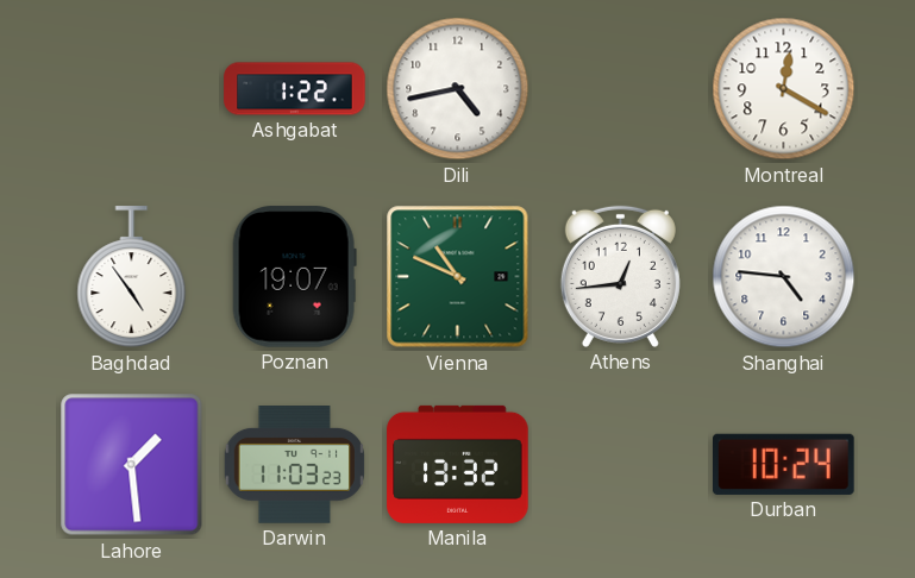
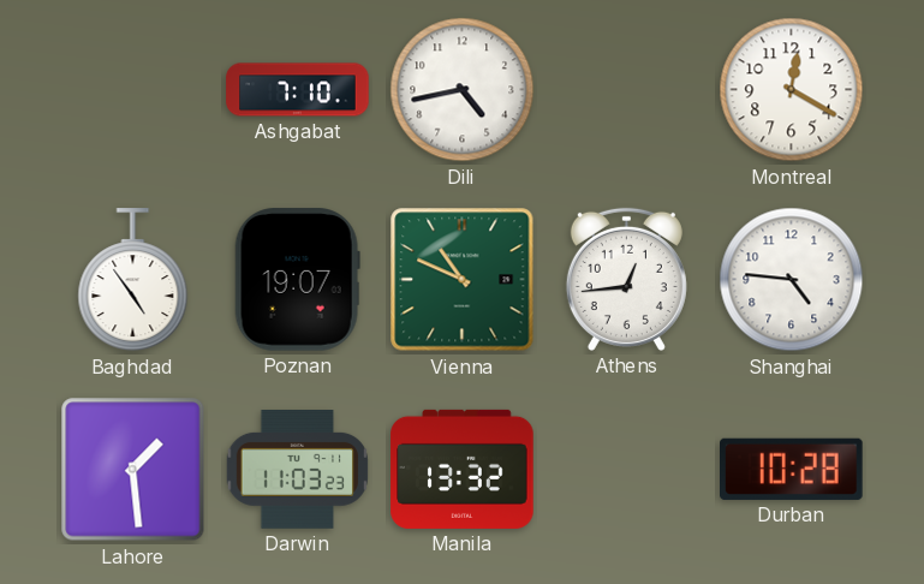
Ashgabat: 1:22 -> 7:10
Durban: 10:24 -> 10:28
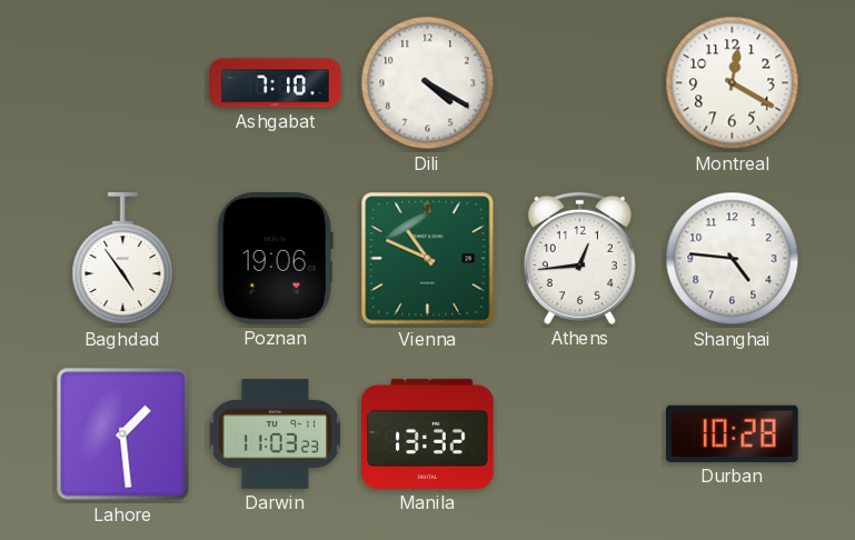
Dili: 4:43 -> 4:20
Poznan: 19:07 -> 19:06
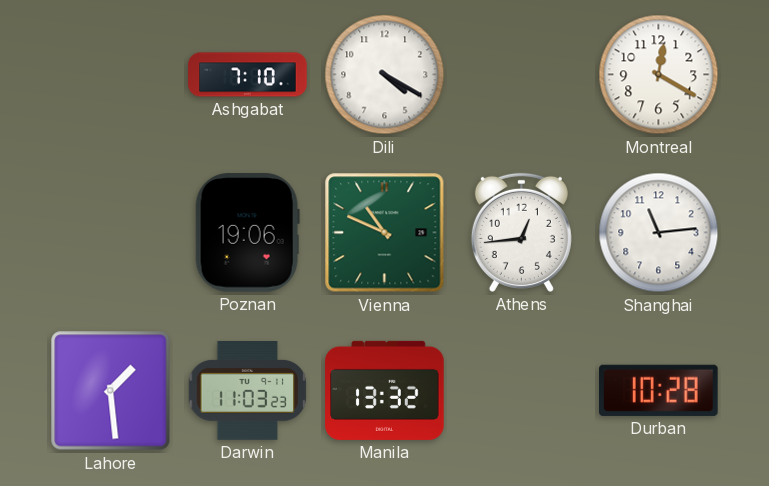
Baghdad: 4:54 -> none
Shanghai: 4:46 -> 11:14
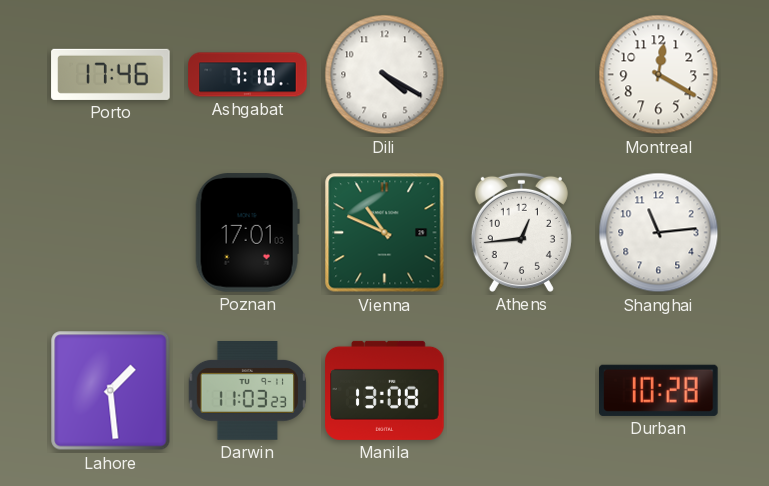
Porto: none -> 17:46
Poznan: 19:06 -> 17:01
Manila: 13:32 -> 13:08
